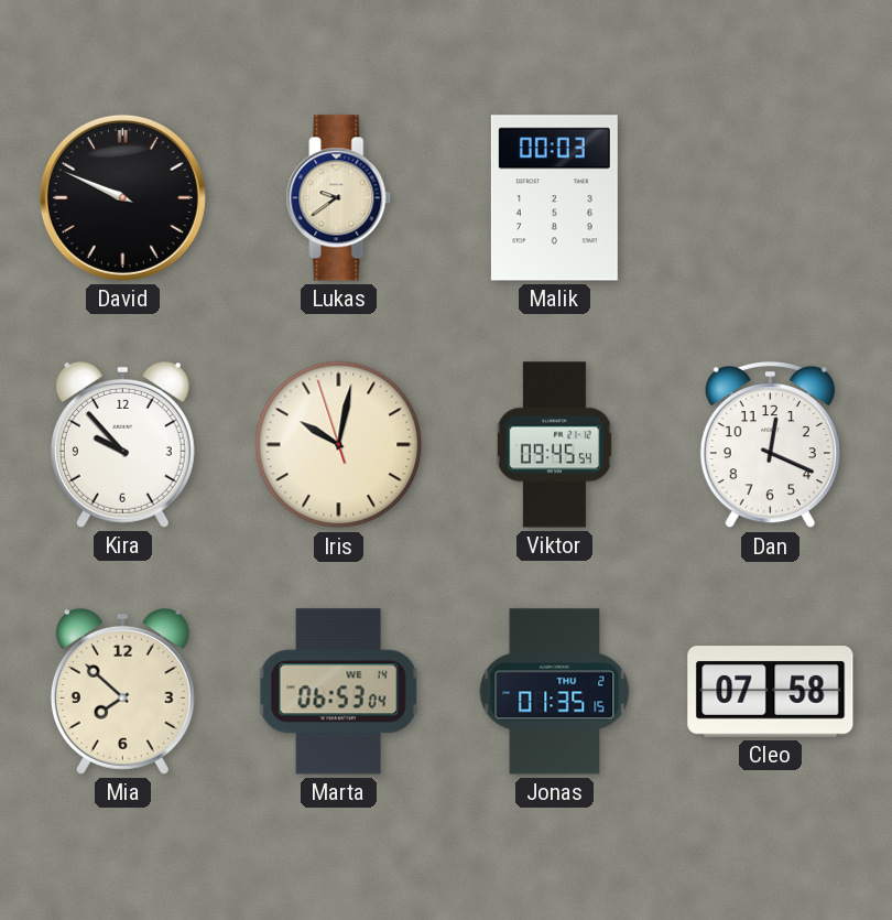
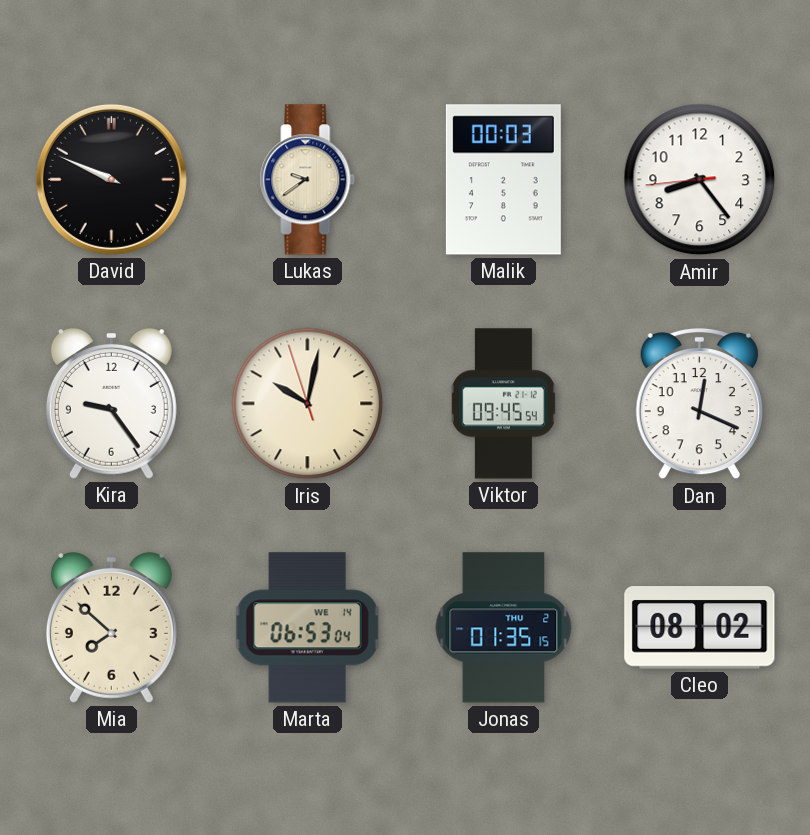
Amir: none -> 8:23
Kira: 9:53 -> 9:24
Cleo: 07:58 -> 08:02
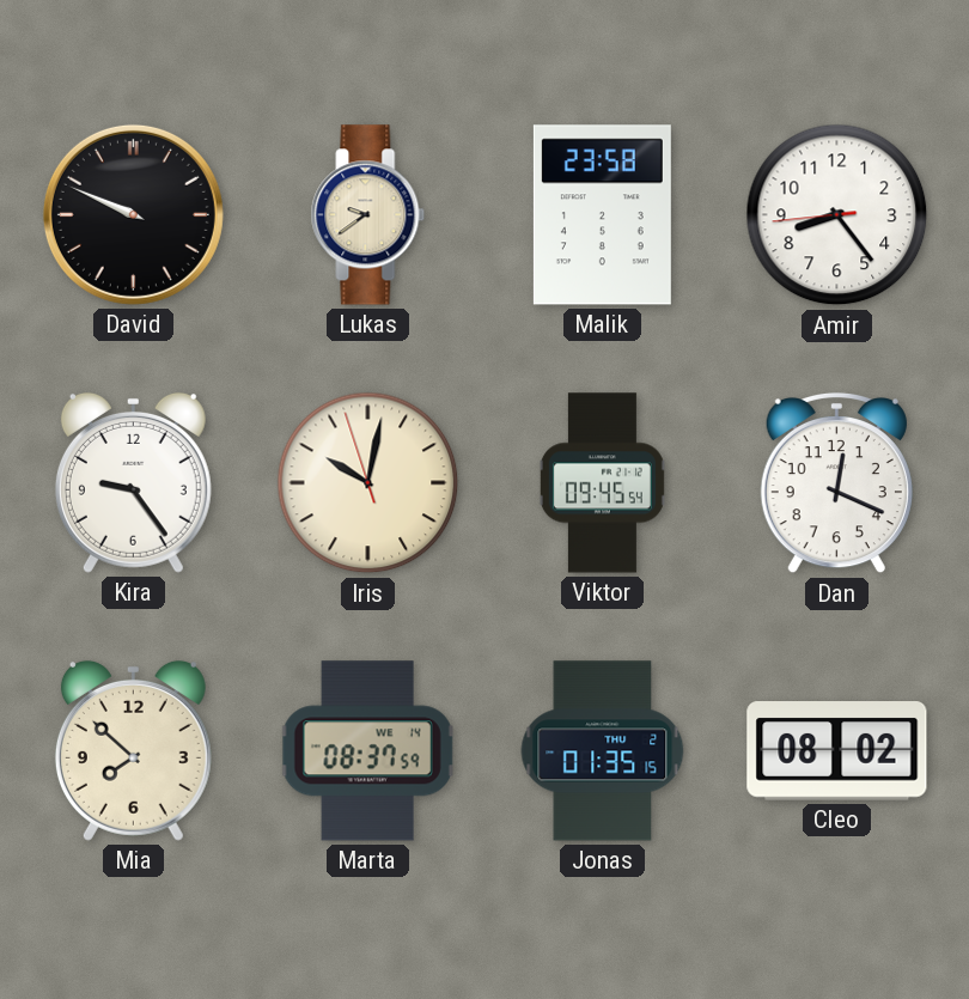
Malik: 00:03 -> 23:58
Marta: 06:53 -> 08:37
